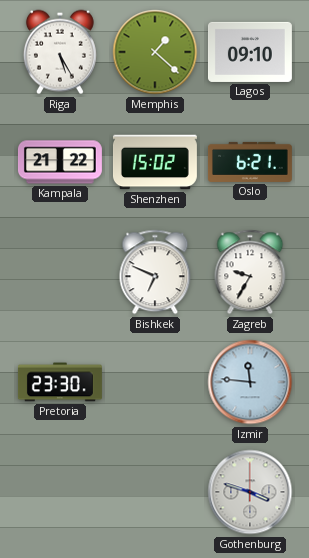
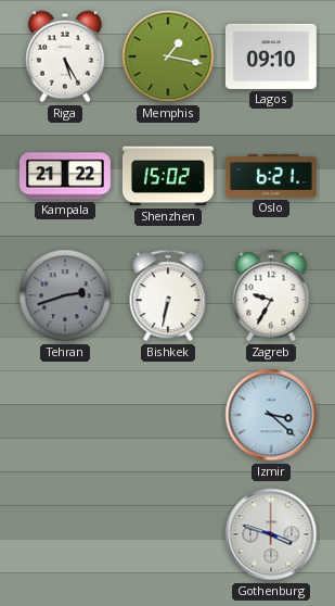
Memphis: 1:22 -> 1:17
Tehran: none -> 2:42
Bishkek: 6:49 -> 6:32
Pretoria: 23:30 -> none
Izmir: 11:46 -> 3:22
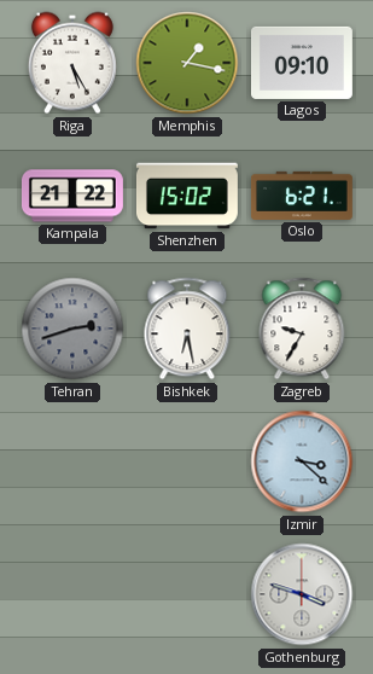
Bishkek: 6:32 -> 6:28
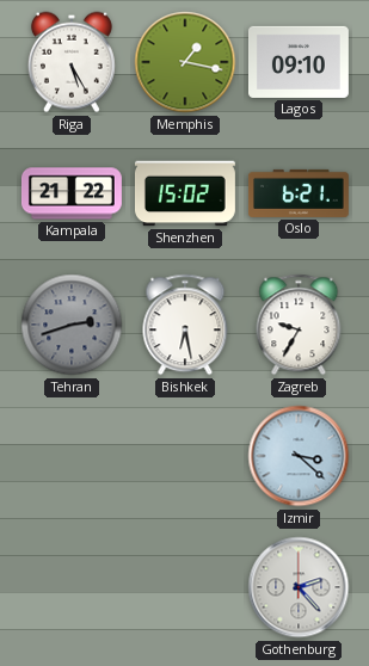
Gothenburg: 3:48 -> 2:23
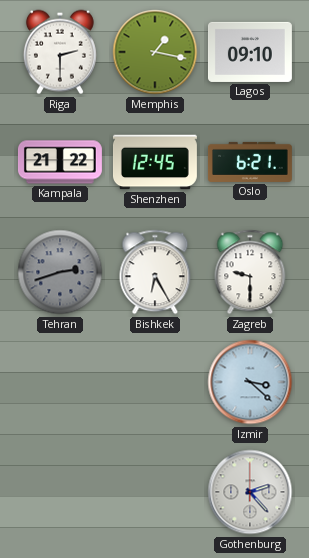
Riga: 5:25 -> 2:30
Shenzhen: 15:02 -> 12:45
Bishkek: 6:28 -> 6:25
Zagreb: 9:35 -> 9:30
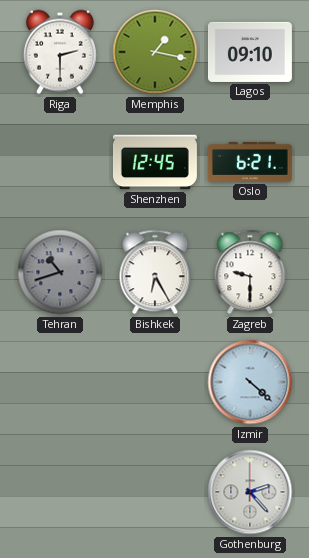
Kampala: 21:22 -> none
Tehran: 2:42 -> 10:42
Izmir: 3:22 -> 4:22
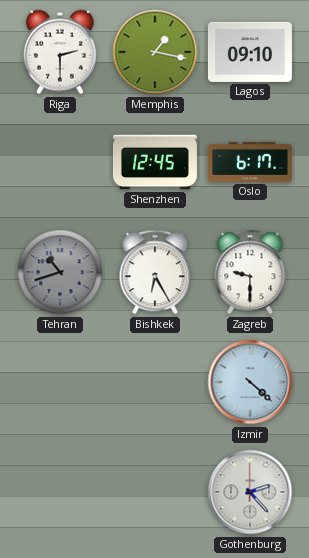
Oslo: 6:21 -> 6:17
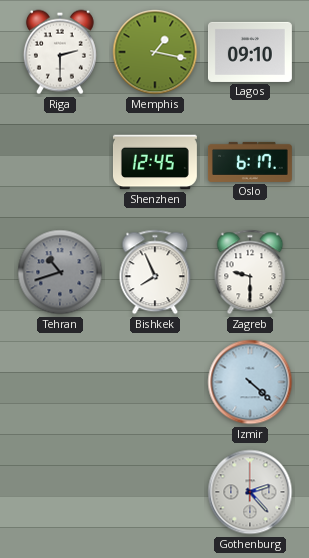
Bishkek: 6:25 -> 7:56
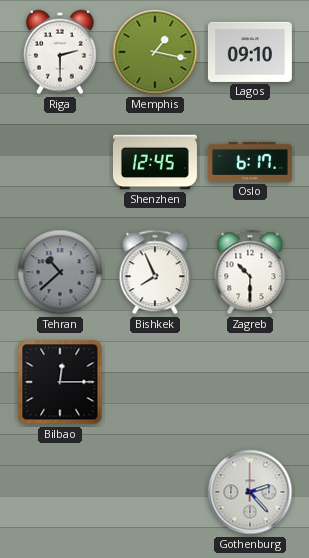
Tehran: 10:42 -> 10:38
Zagreb: 9:30 -> 10:30
Bilbao: none -> 12:15
Izmir: 4:22 -> none
